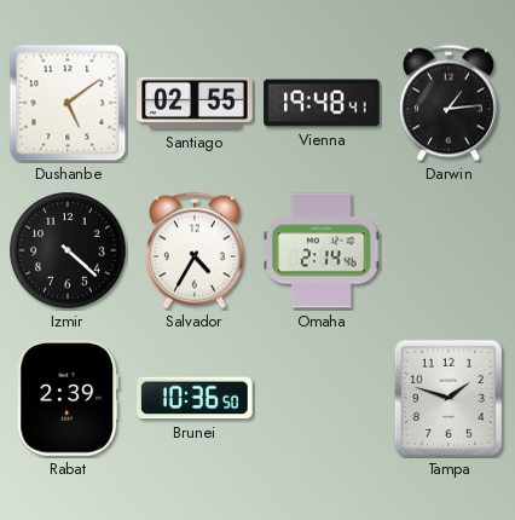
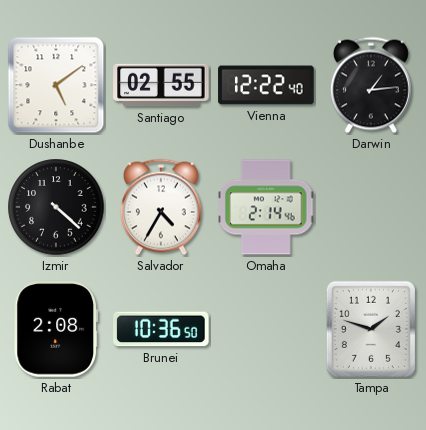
Vienna: 19:48 -> 12:22
Rabat: 2:39 -> 2:08
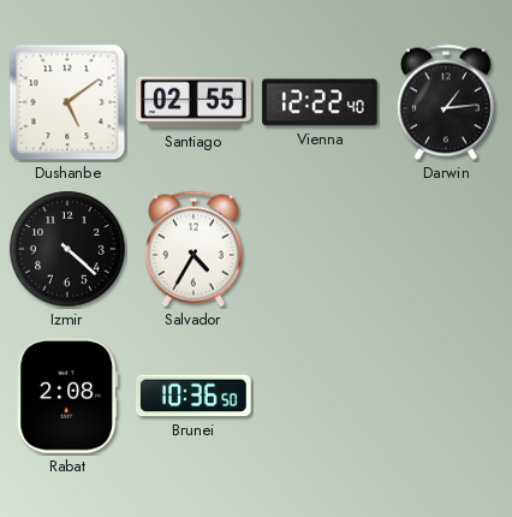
Omaha: 2:14 -> none
Tampa: 1:48 -> none
